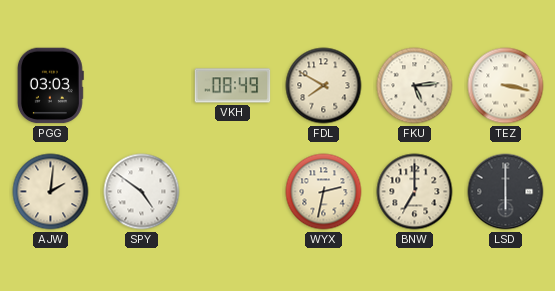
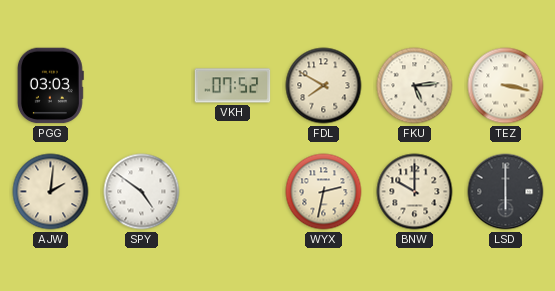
VKH: 08:49 -> 07:52
BNW: 7:00 -> 10:00
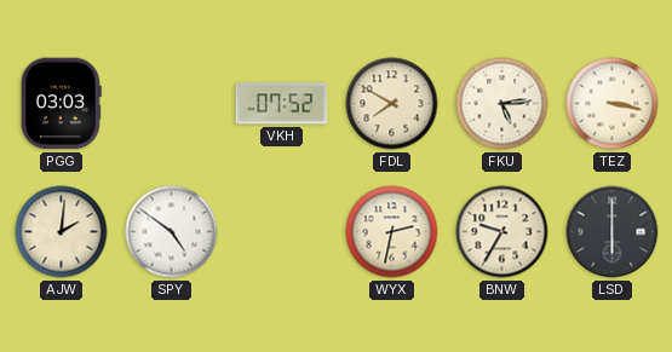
BNW: 10:00 -> 9:35
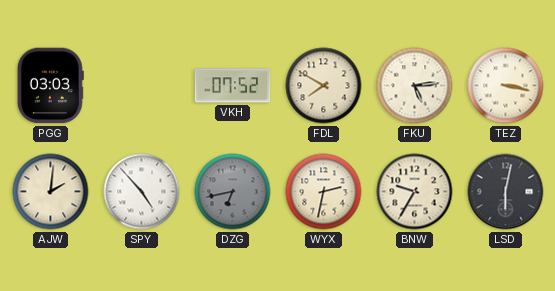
SPY: 4:51 -> 4:53
DZG: none -> 6:43
LSD: 6:00 -> 6:02
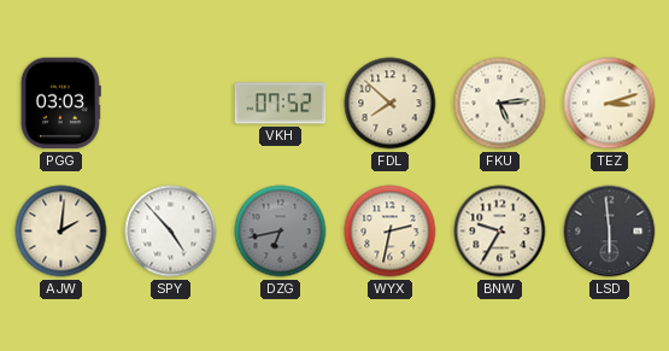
FDL: 7:50 -> 7:52
TEZ: 3:17 -> 3:12
LSD: 6:02 -> 5:59
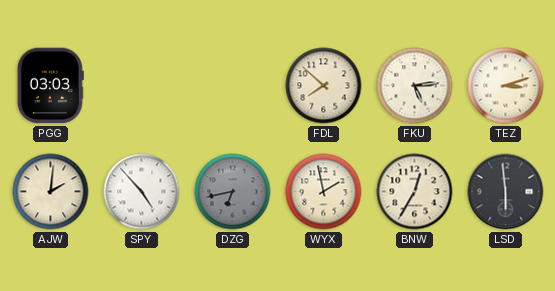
VKH: 07:52 -> none
WYX: 2:32 -> 1:58
BNW: 9:35 -> 12:35
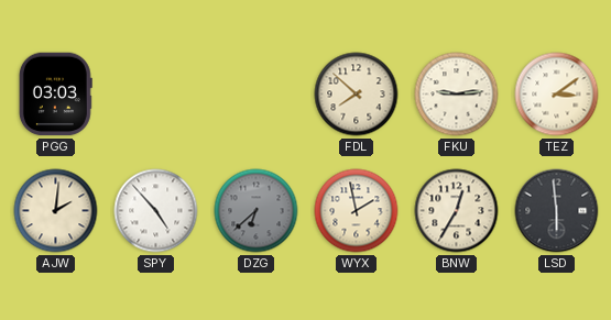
FKU: 5:14 -> 9:14
TEZ: 3:12 -> 3:09
DZG: 6:43 -> 6:38
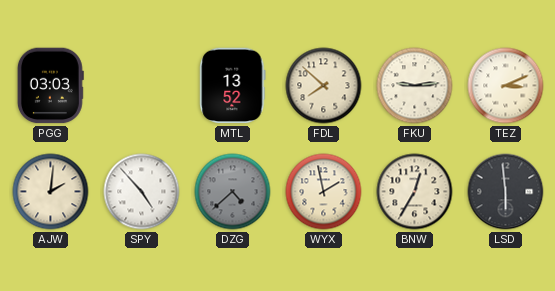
MTL: none -> 13:52
TEZ: 3:09 -> 3:11
DZG: 6:38 -> 4:38
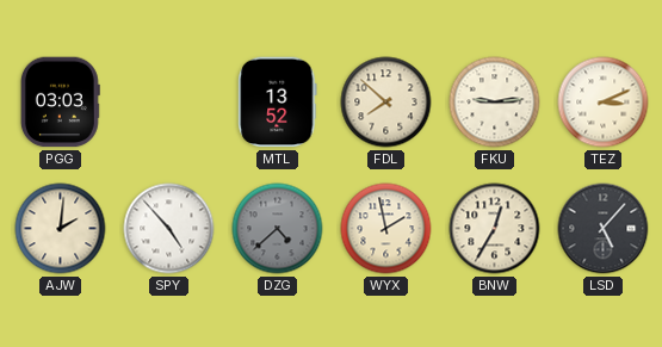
LSD: 5:59 -> 5:07
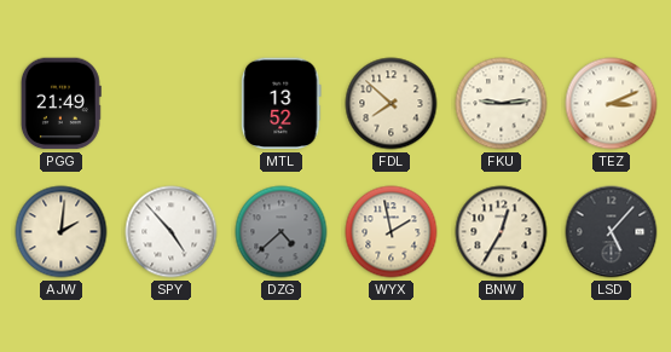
PGG: 03:03 -> 21:49
